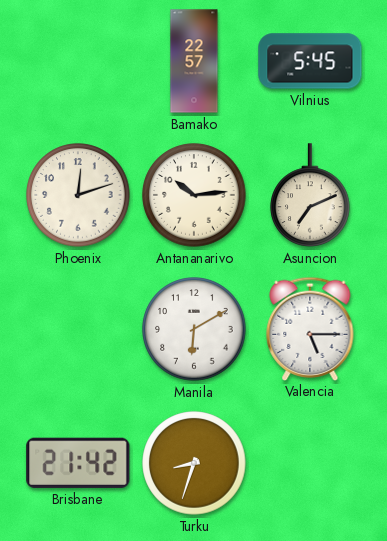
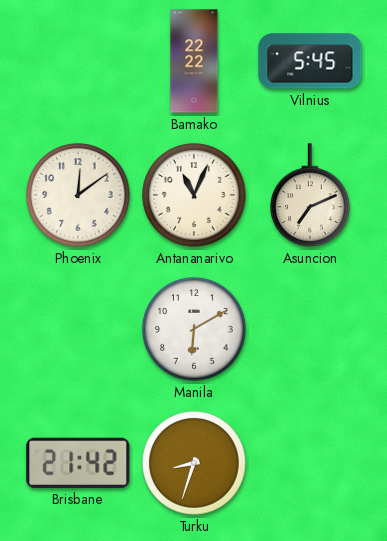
Bamako: 22:57 -> 22:22
Phoenix: 12:12 -> 12:09
Antananarivo: 10:14 -> 11:04
Valencia: 5:15 -> none
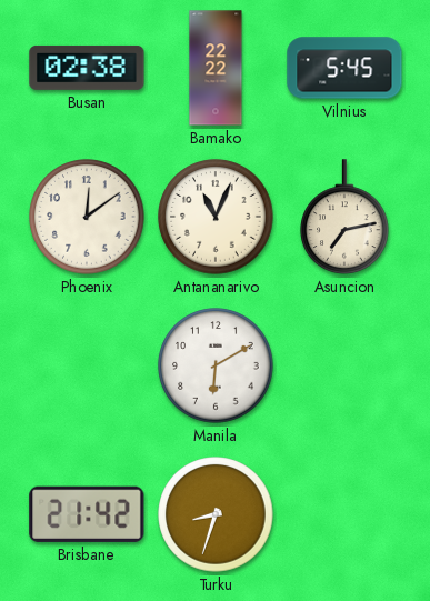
Busan: none -> 02:38
Asuncion: 7:11 -> 7:13
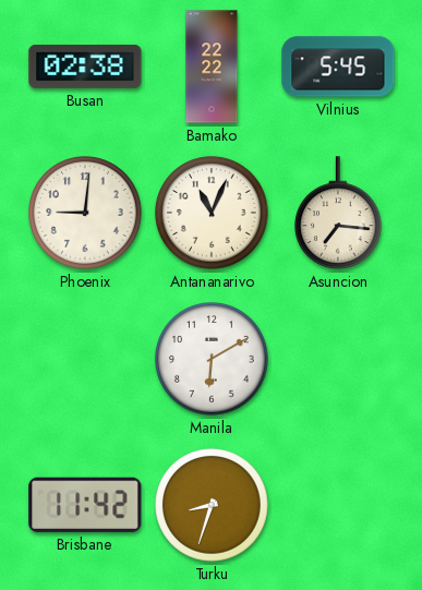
Phoenix: 12:09 -> 9:01
Asuncion: 7:13 -> 7:16
Brisbane: 21:42 -> 11:42
